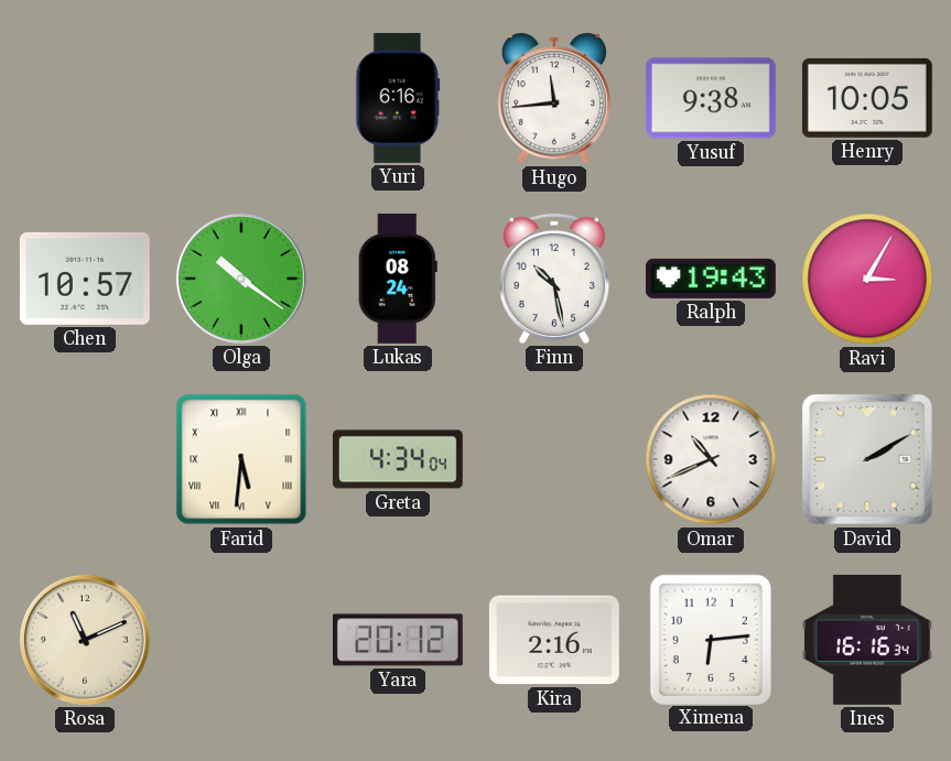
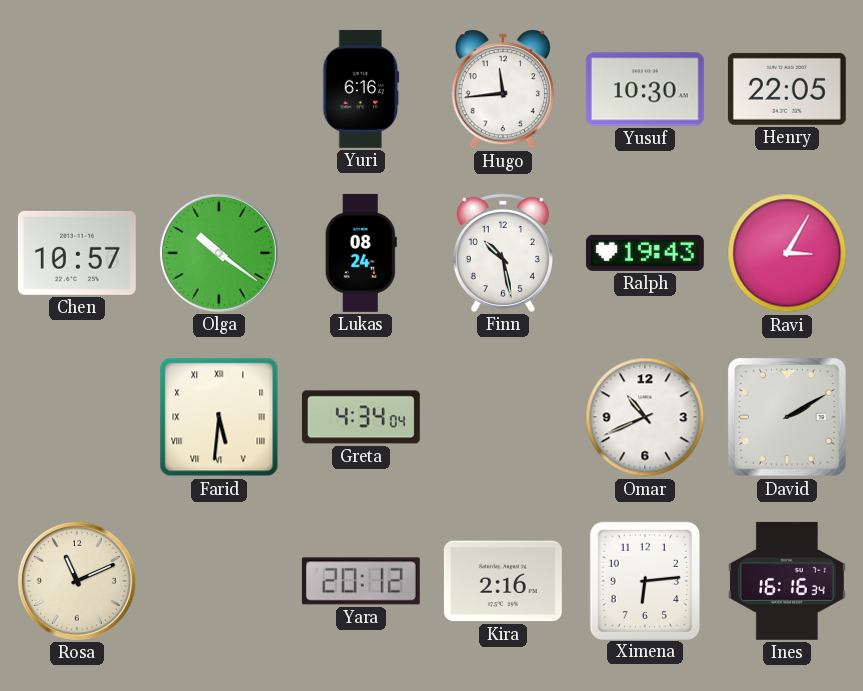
Yusuf: 9:38 -> 10:30
Henry: 10:05 -> 22:05
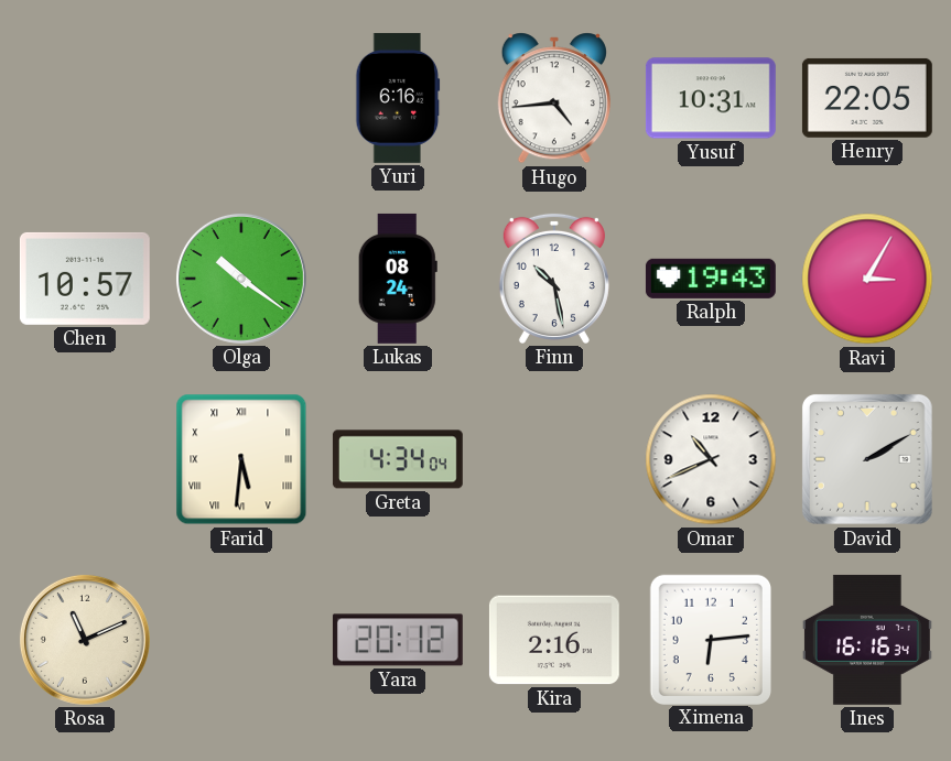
Hugo: 11:44 -> 4:44
Yusuf: 10:30 -> 10:31
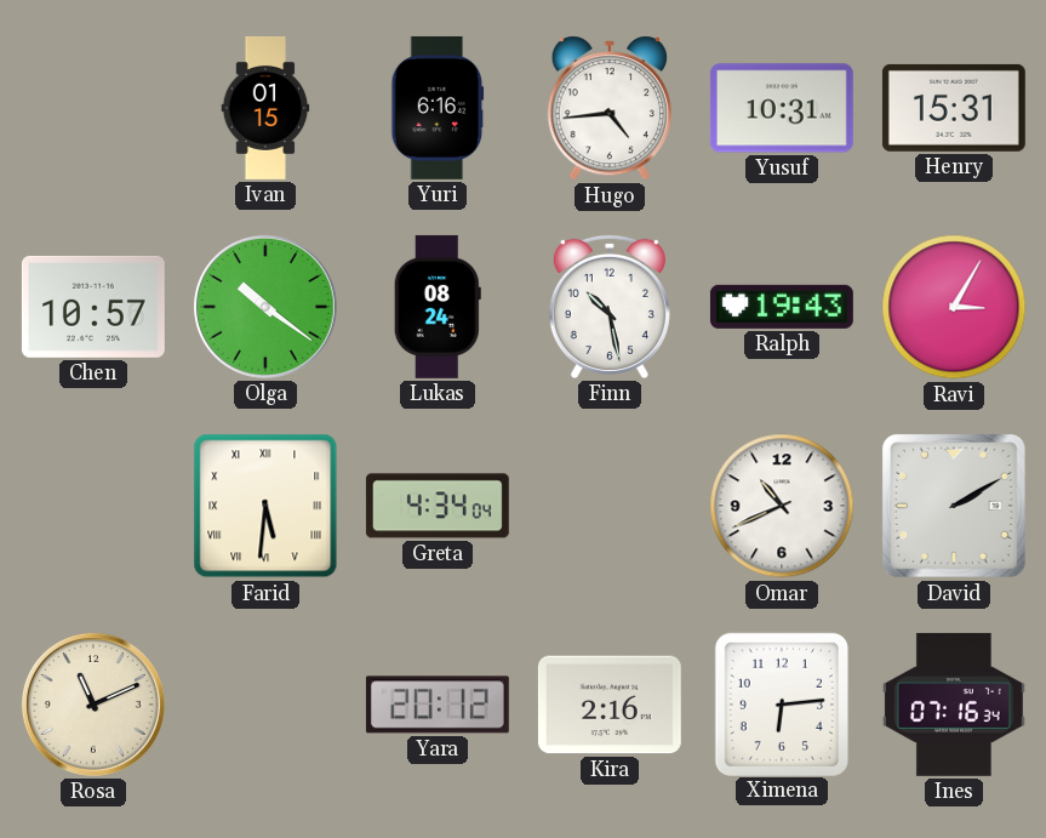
Ivan: none -> 01:15
Henry: 22:05 -> 15:31
Ines: 16:16 -> 07:16
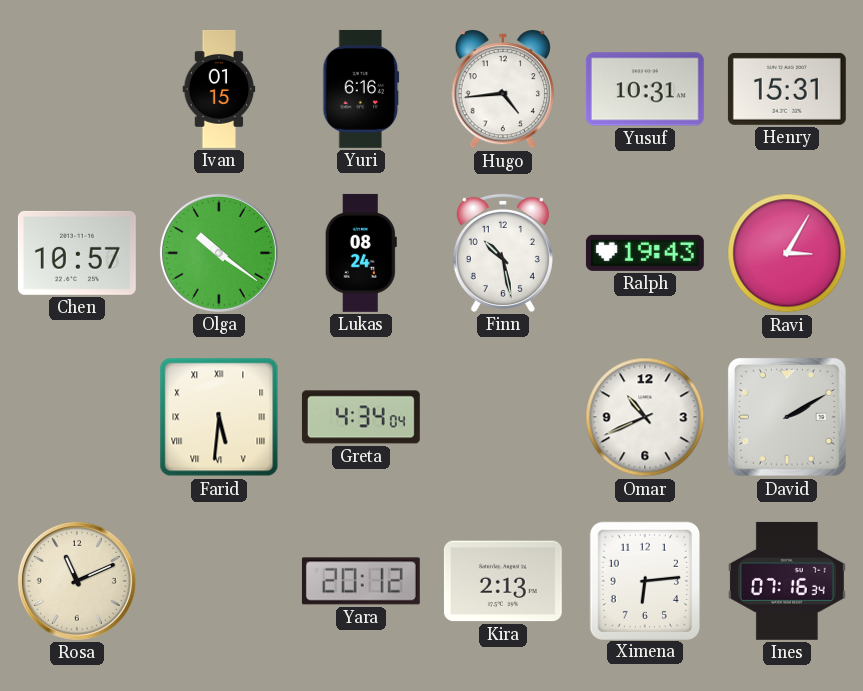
Kira: 2:16 -> 2:13
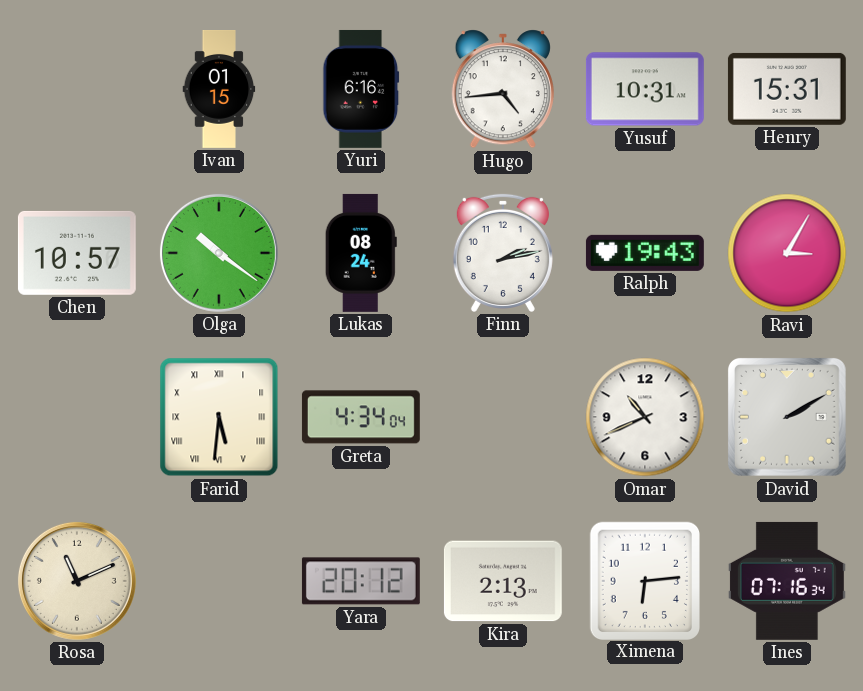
Finn: 10:28 -> 2:13
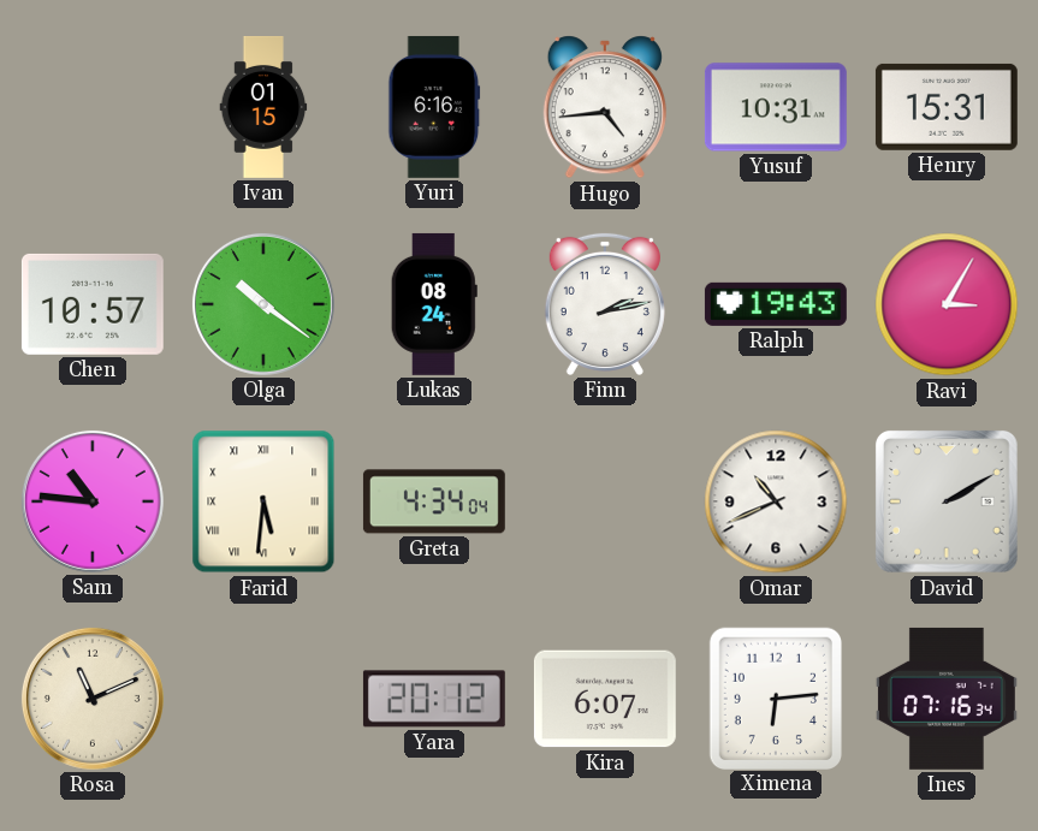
Sam: none -> 10:46
Kira: 2:13 -> 6:07
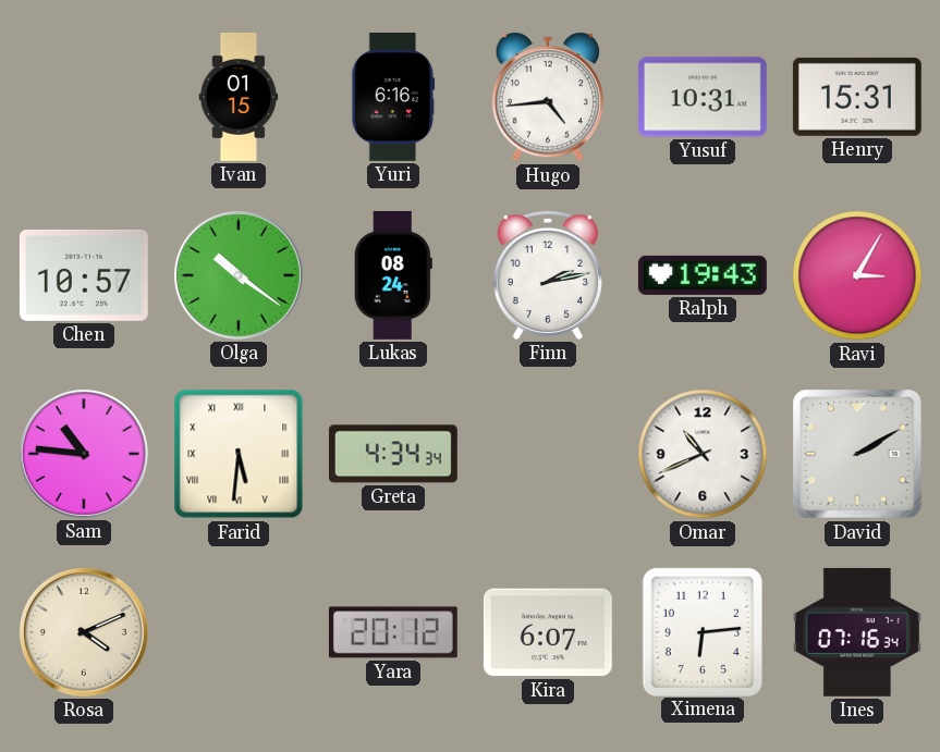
Greta: 4:34:04 -> 4:34:34
Rosa: 11:11 -> 4:11
